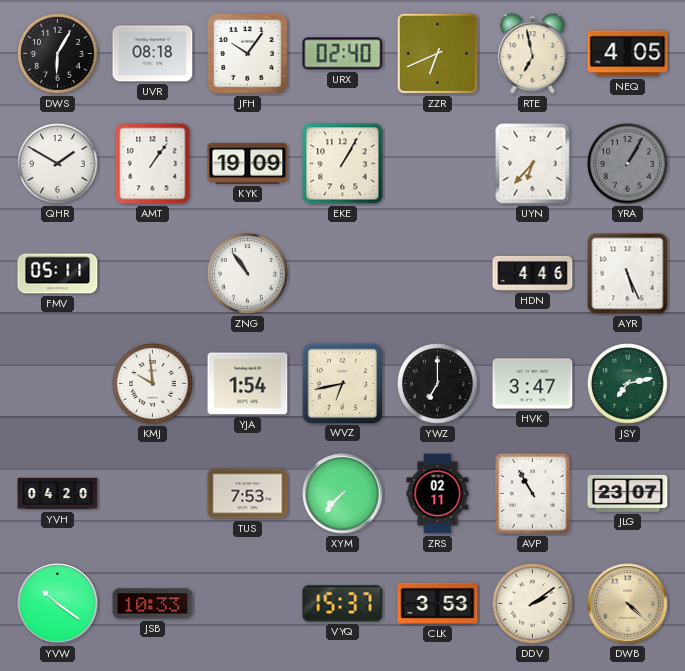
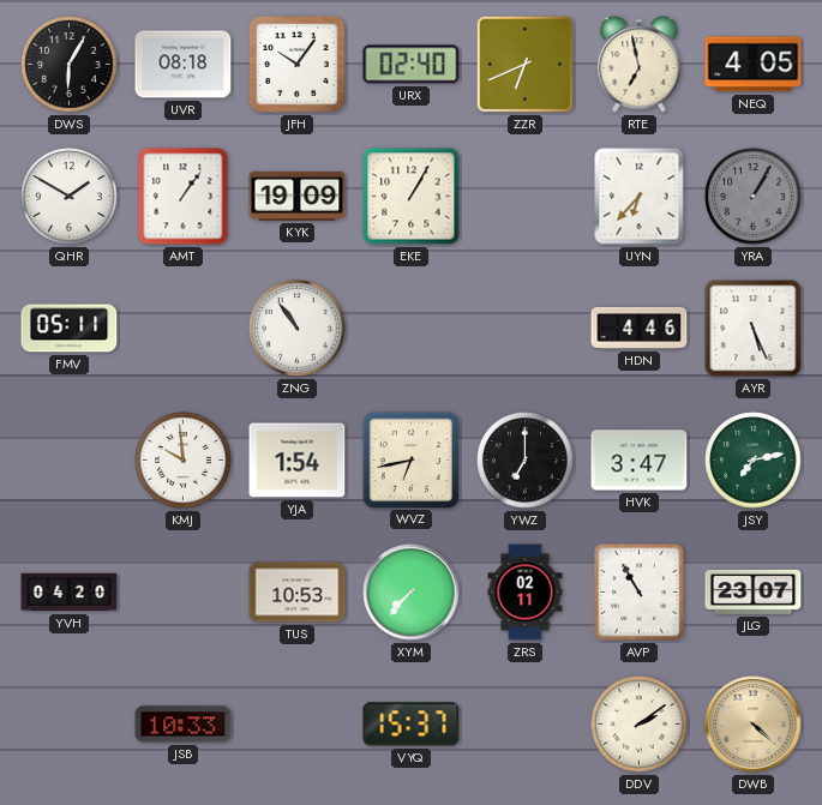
TUS: 7:53 -> 10:53
YVW: 10:21 -> none
CLK: 3:53 -> none
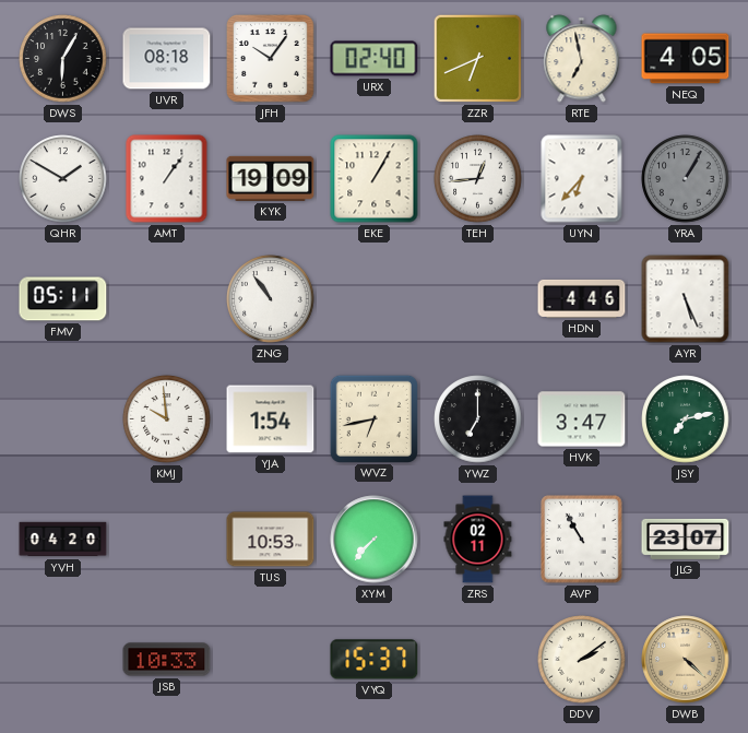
TEH: none -> 12:44
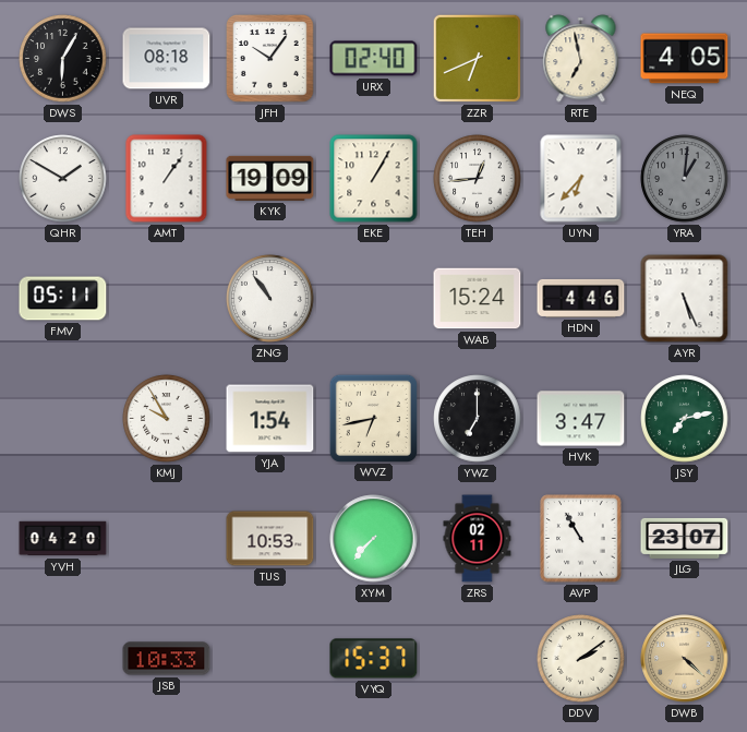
YRA: 1:05 -> 1:01
WAB: none -> 15:24
KMJ: 9:59 -> 9:55
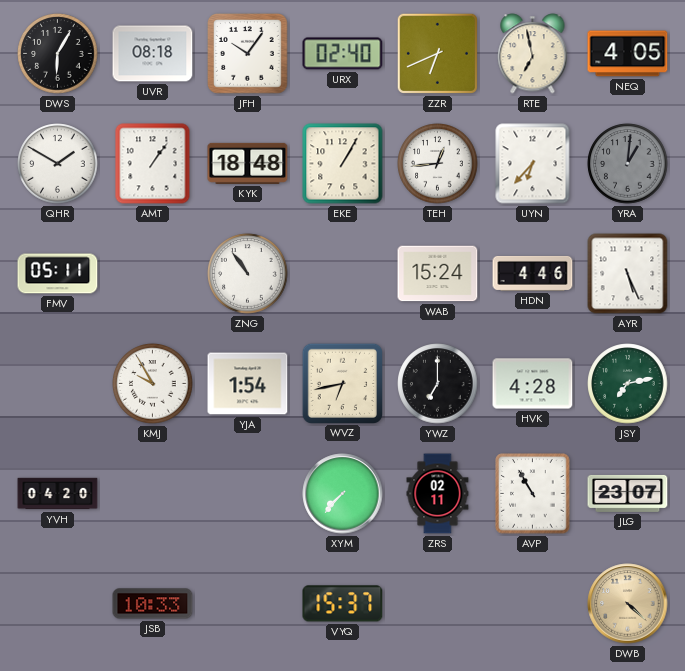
KYK: 19:09 -> 18:48
HVK: 3:47 -> 4:28
TUS: 10:53 -> none
DDV: 2:09 -> none
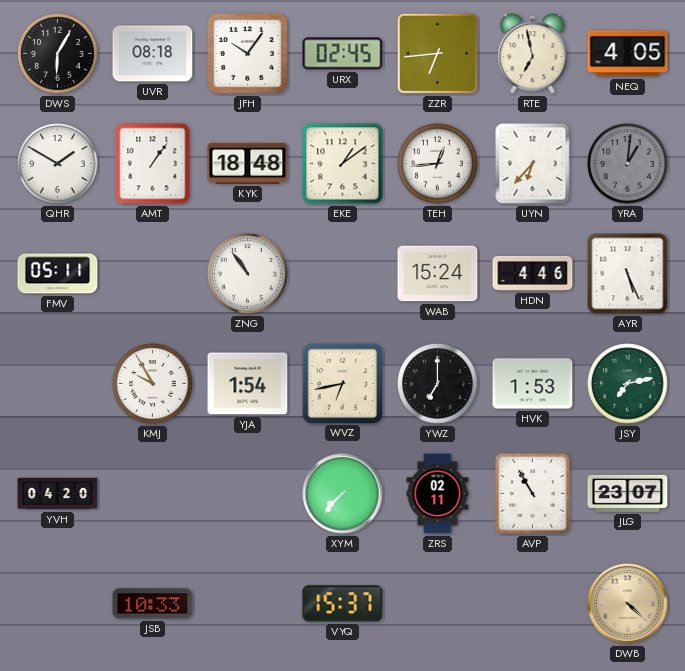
URX: 02:40 -> 02:45
ZZR: 6:41 -> 6:44
EKE: 1:05 -> 1:09
HVK: 4:28 -> 1:53
